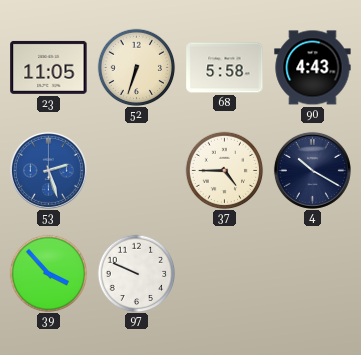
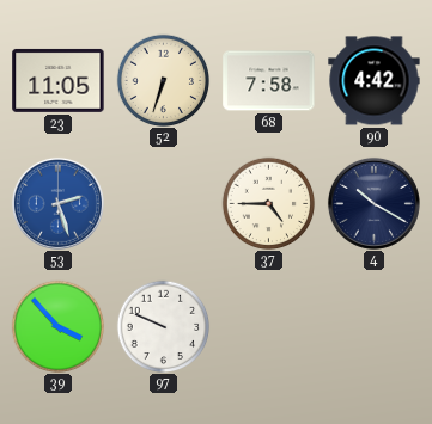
68: 5:58 -> 7:58
90: 4:43 -> 4:42
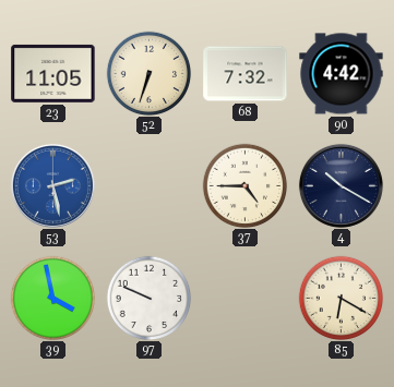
68: 7:58 -> 7:32
53: 2:27 -> 2:28
39: 3:53 -> 3:58
85: none -> 6:20
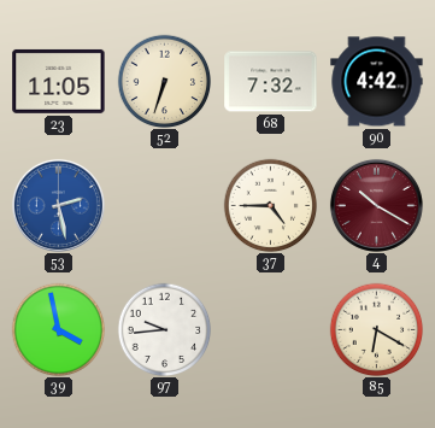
4 dial: navy -> burgundy
97: 9:49 -> 9:44
